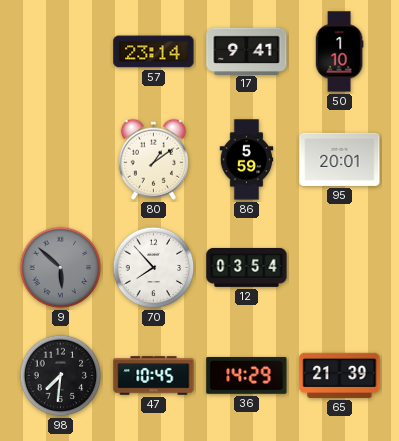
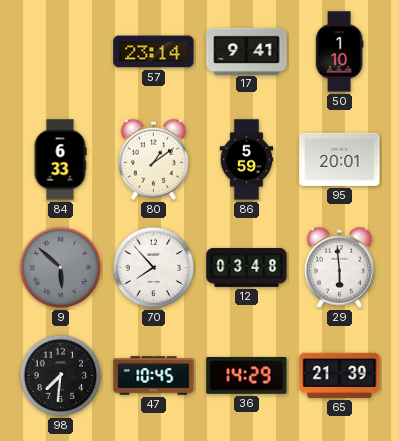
84: none -> 6:33
12: 03:54 -> 03:48
29: none -> 5:59
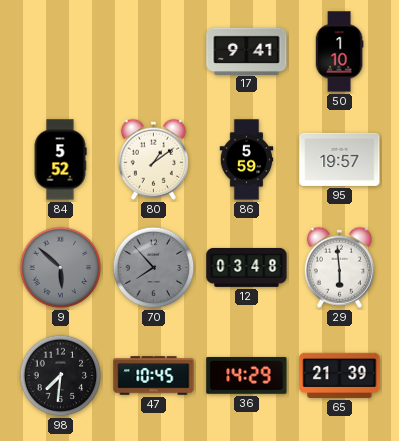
57: 23:14 -> none
84: 6:33 -> 5:52
95: 20:01 -> 19:57
70 dial: white -> grey
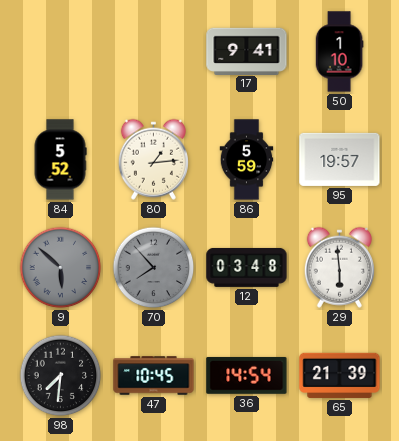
80: 1:09 -> 1:14
36: 14:29 -> 14:54
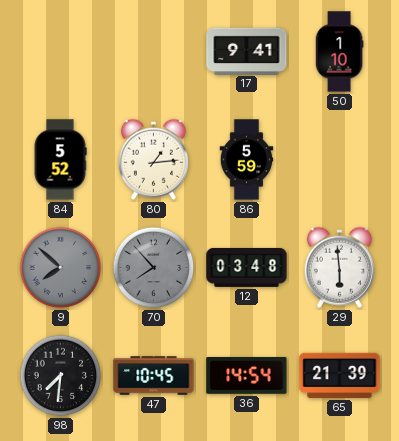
95: 19:57 -> none
9: 5:52 -> 7:52
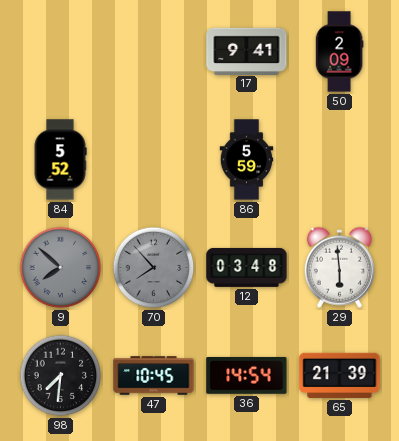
50: 1:10 -> 2:09
80: 1:14 -> none
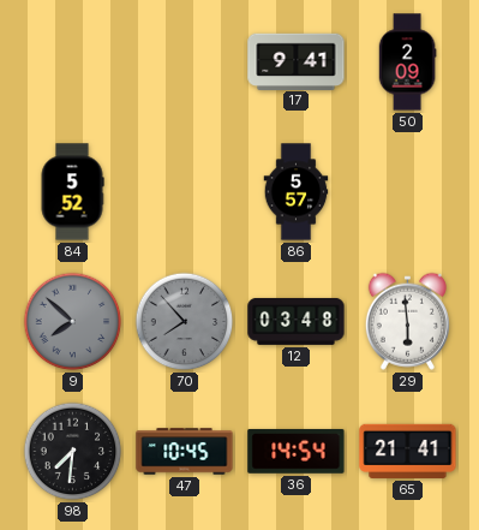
86: 5:59 -> 5:57
65: 21:39 -> 21:41
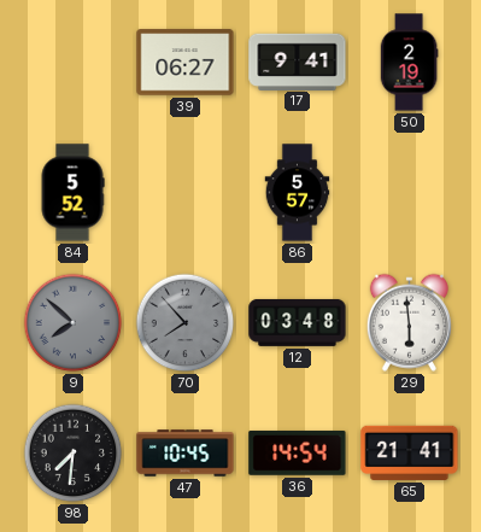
39: none -> 06:27
50: 2:09 -> 2:19
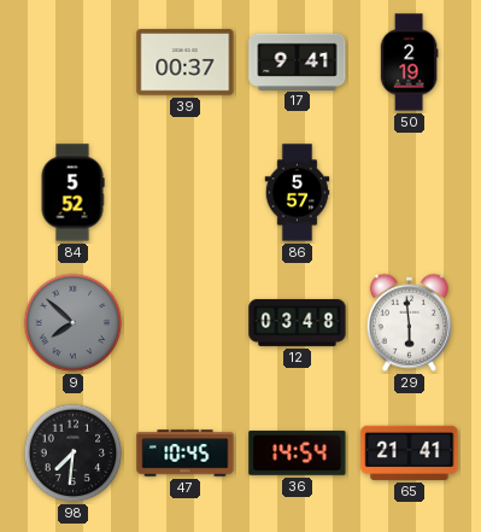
39: 06:27 -> 00:37
70: 7:53 -> none
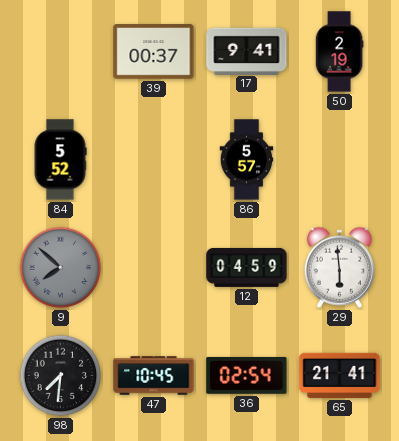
12: 03:48 -> 04:59
36: 14:54 -> 02:54
